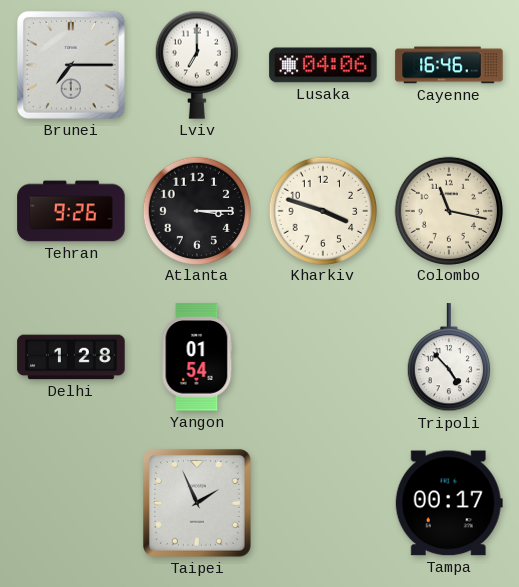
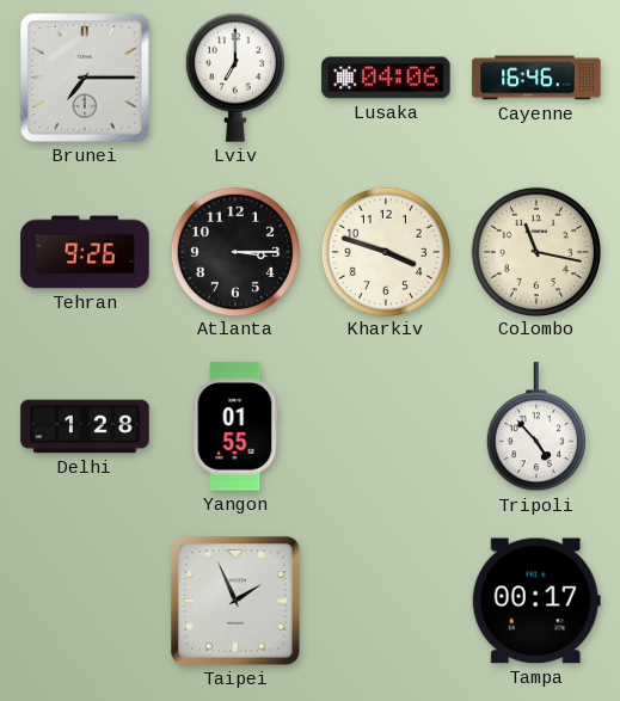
Yangon: 01:54 -> 01:55
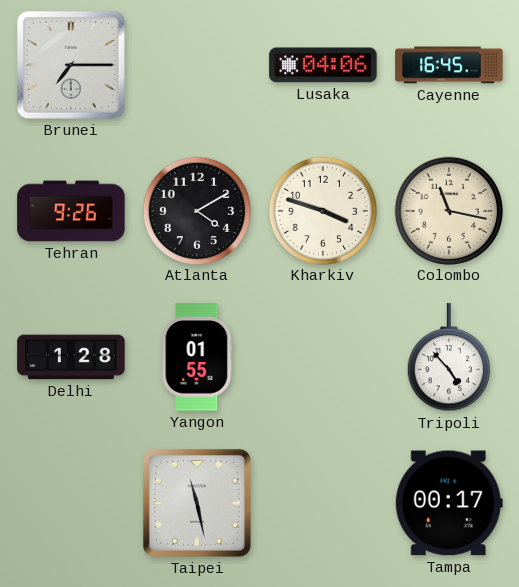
Lviv: 7:00 -> none
Cayenne: 16:46 -> 16:45
Atlanta: 3:15 -> 4:10
Taipei: 1:56 -> 11:28
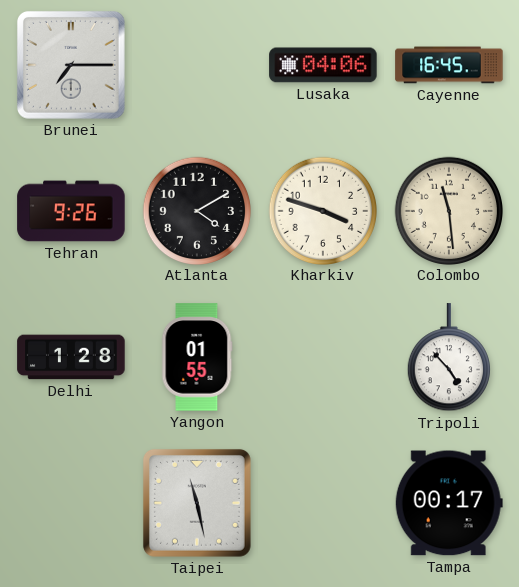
Colombo: 11:17 -> 11:29
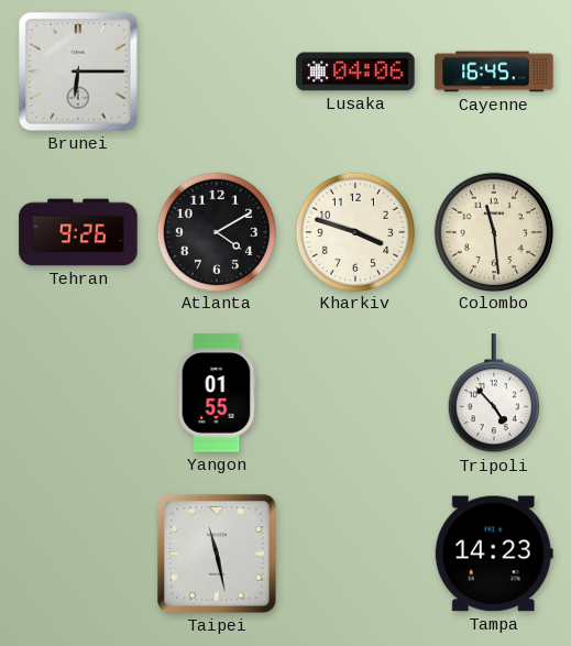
Brunei: 7:15 -> 6:15
Delhi: 1:28 -> none
Tampa: 00:17 -> 14:23
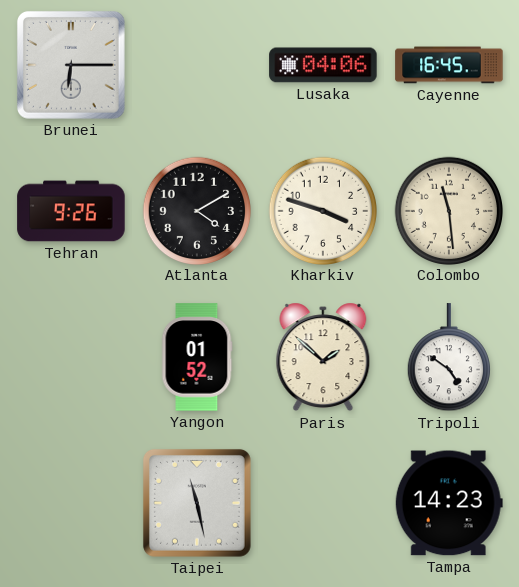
Yangon: 01:55 -> 01:52
Paris: none -> 1:52
Tripoli: 4:53 -> 4:51
